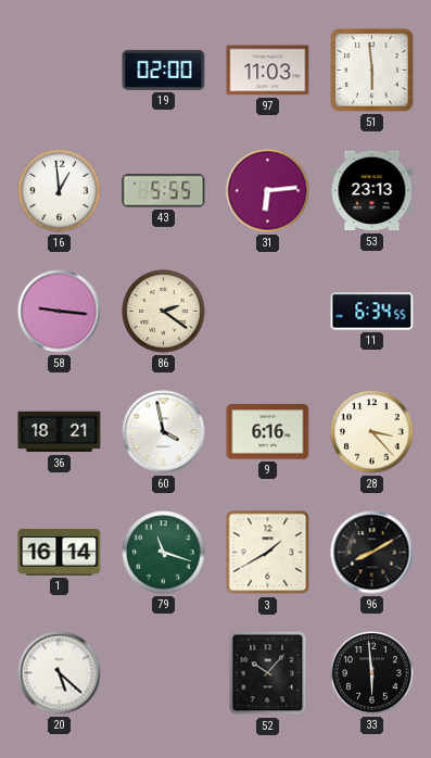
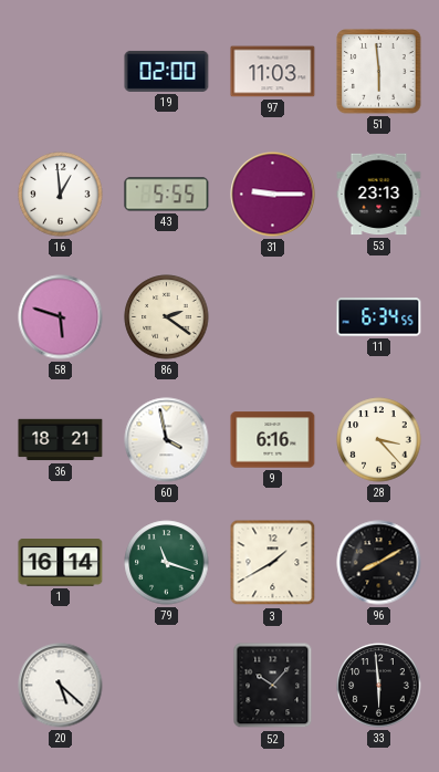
31: 6:14 -> 9:15
58: 9:16 -> 5:48
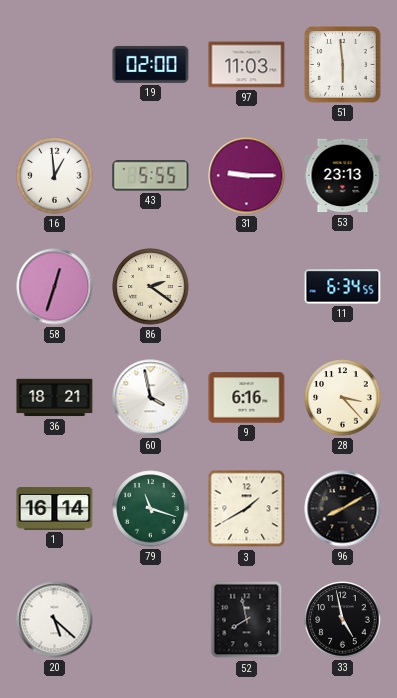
58: 5:48 -> 12:33
52: 10:07 -> 7:58
33: 5:59 -> 4:58
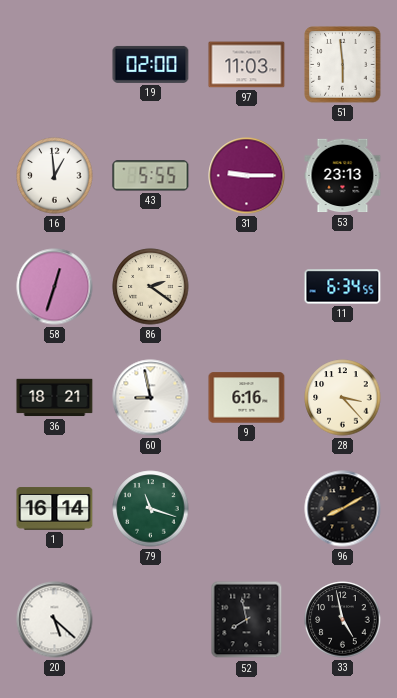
60: 3:58 -> 8:58
3: 1:40 -> none
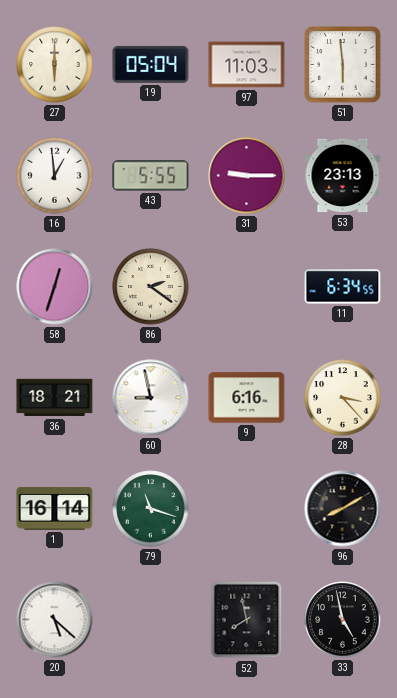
27: none -> 6:00
19: 02:00 -> 05:04
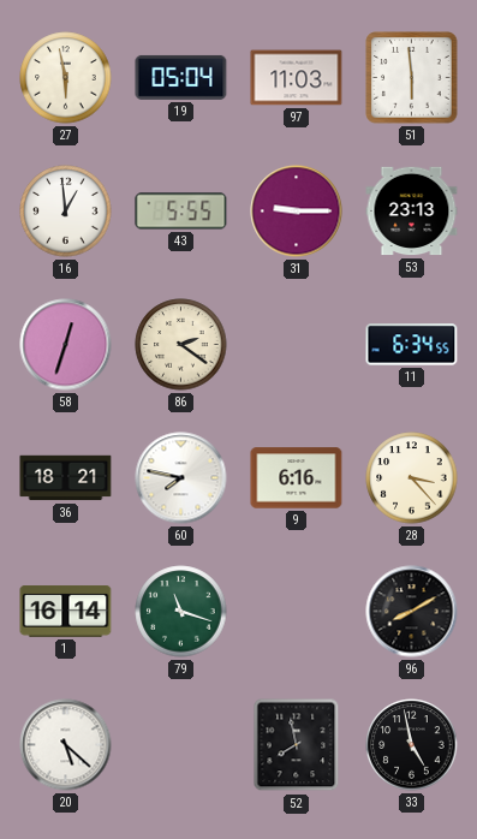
27: 6:00 -> 5:58
60: 8:58 -> 7:47
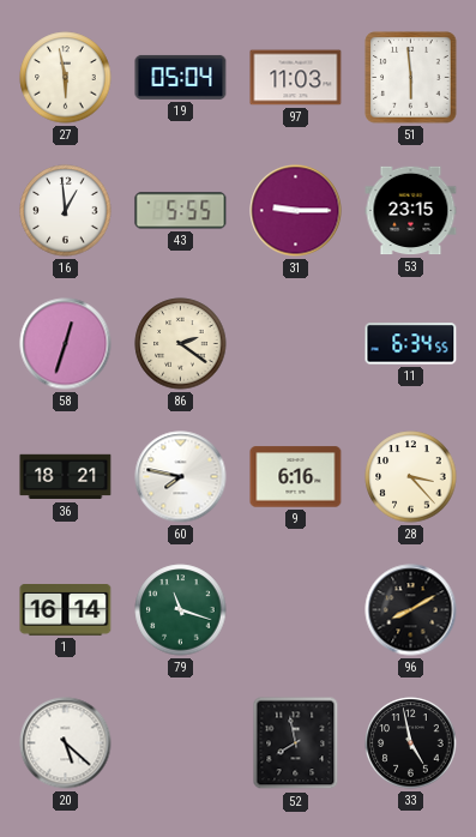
53: 23:13 -> 23:15
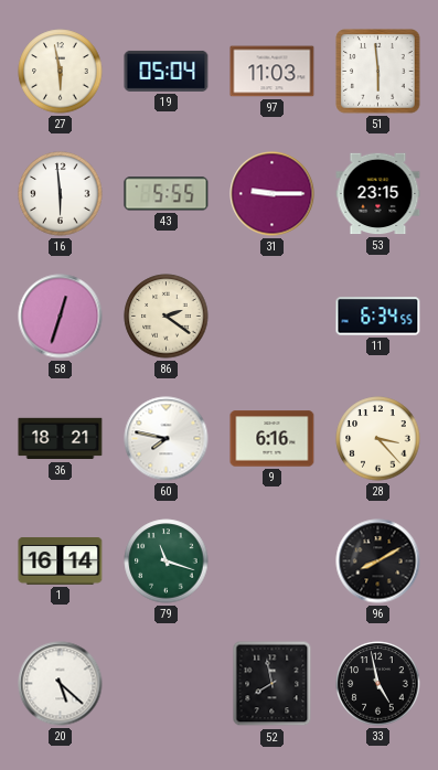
16: 12:59 -> 5:59
